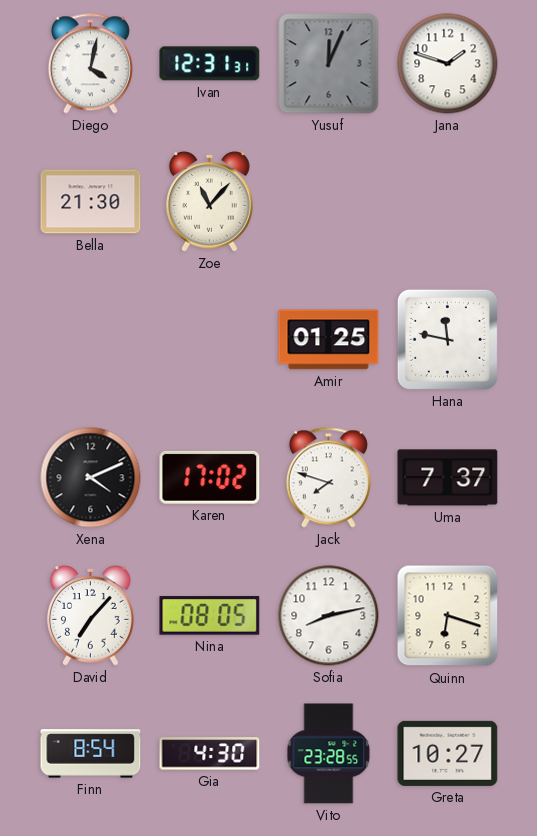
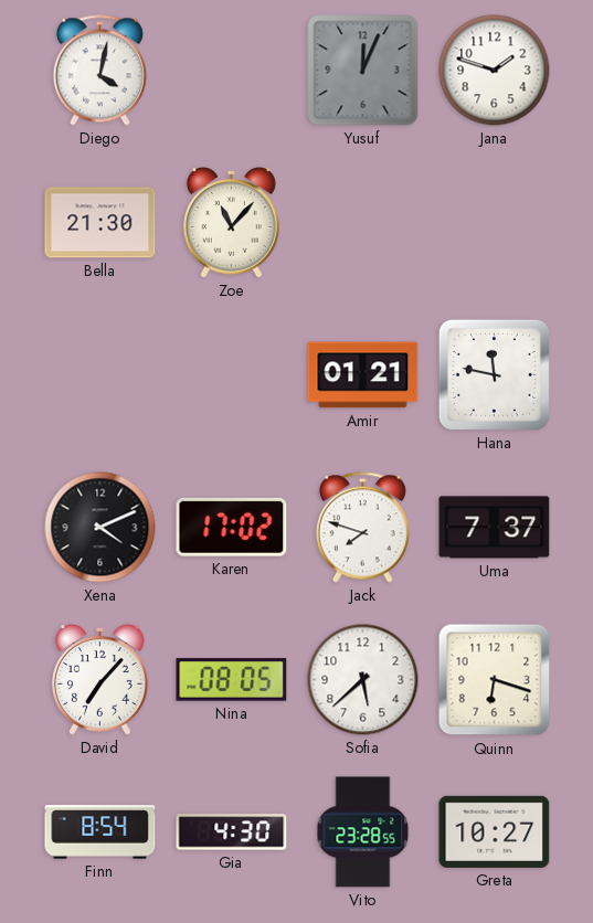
Ivan: 12:31 -> none
Amir: 01:25 -> 01:21
Sofia: 8:13 -> 5:38
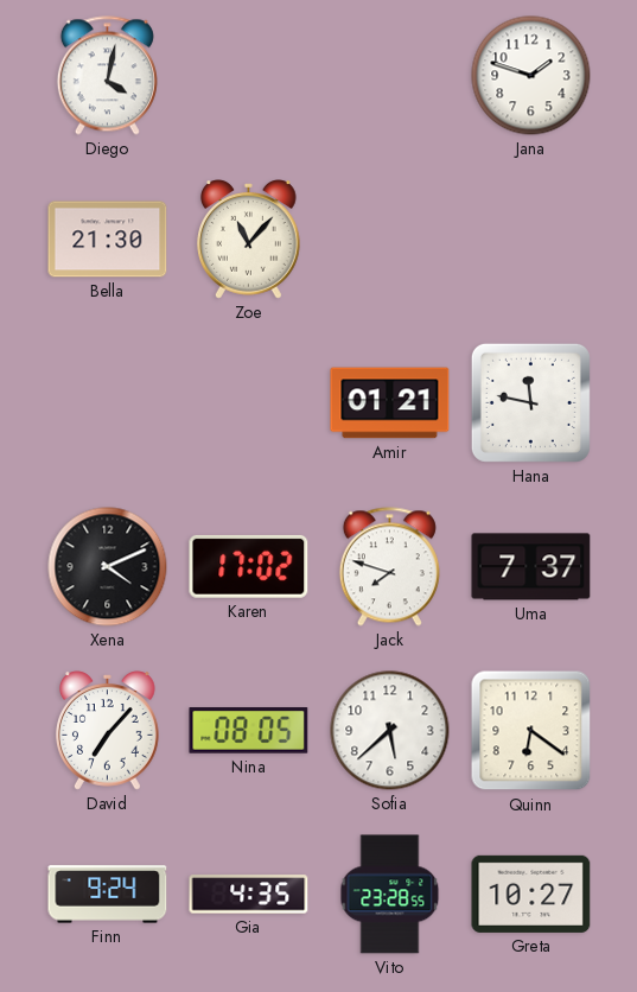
Yusuf: 12:04 -> none
Quinn: 6:18 -> 6:21
Finn: 8:54 -> 9:24
Gia: 4:30 -> 4:35
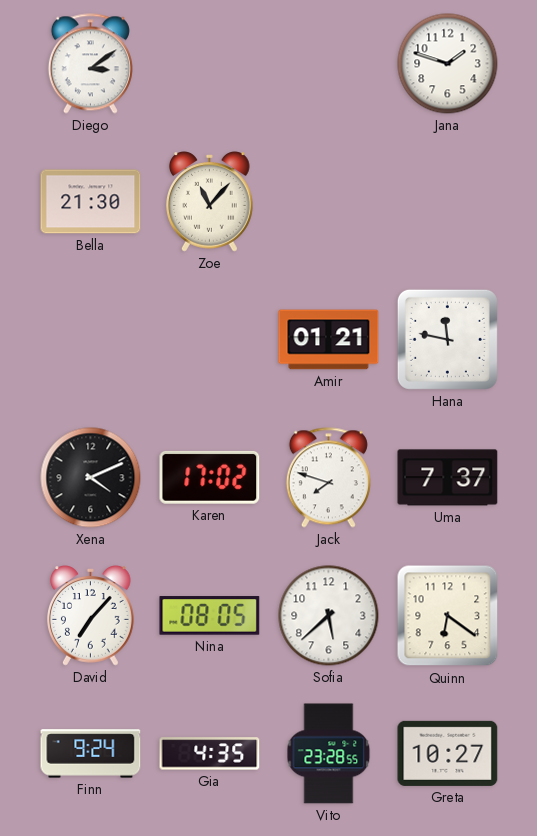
Diego: 4:02 -> 3:09
